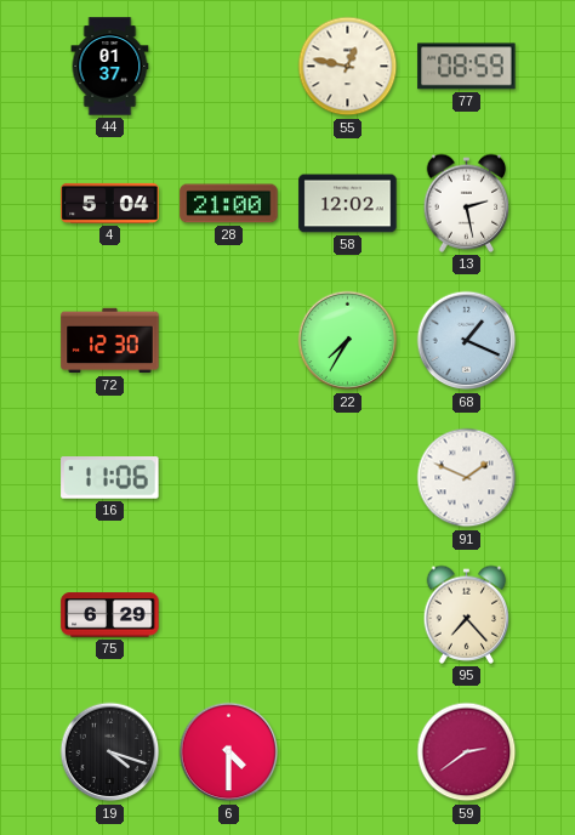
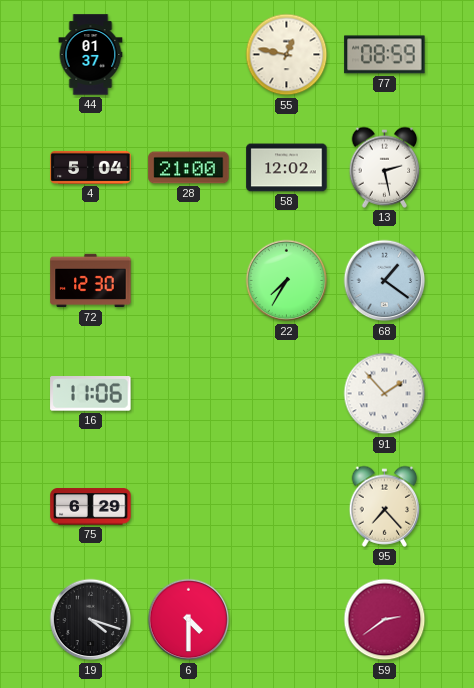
68: 1:19 -> 1:21
91: 1:49 -> 1:53
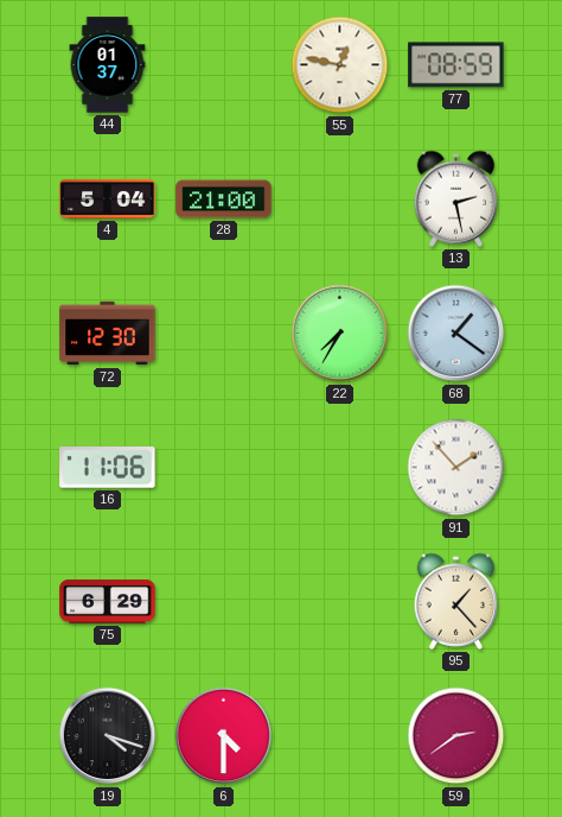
58: 12:02 -> none
95: 7:23 -> 1:23
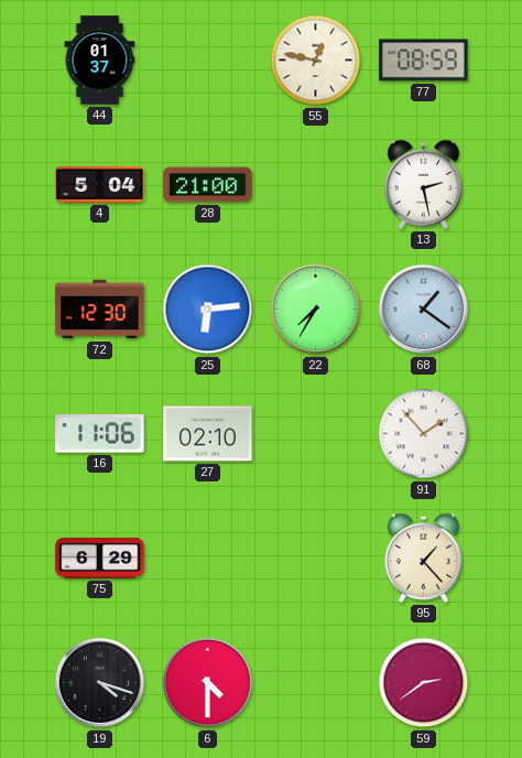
25: none -> 6:14
27: none -> 02:10
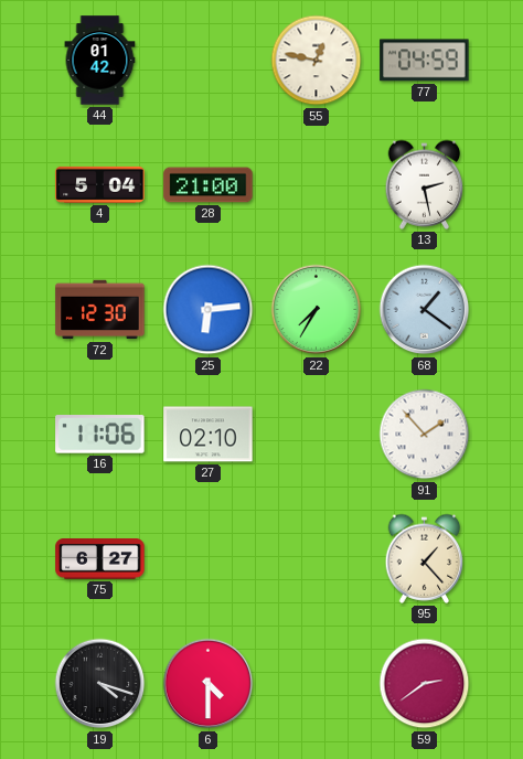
44: 01:37 -> 01:42
77: 08:59 -> 04:59
75: 6:29 -> 6:27
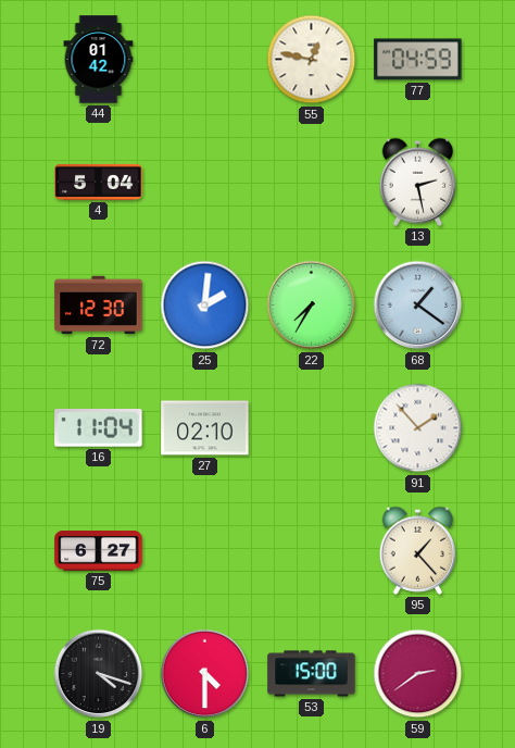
28: 21:00 -> none
25: 6:14 -> 2:01
16: 11:06 -> 11:04
53: none -> 15:00
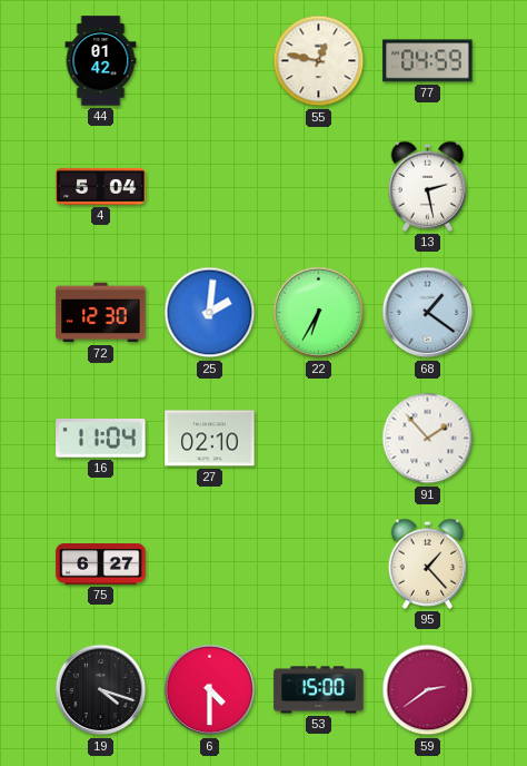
22: 7:35 -> 6:35
